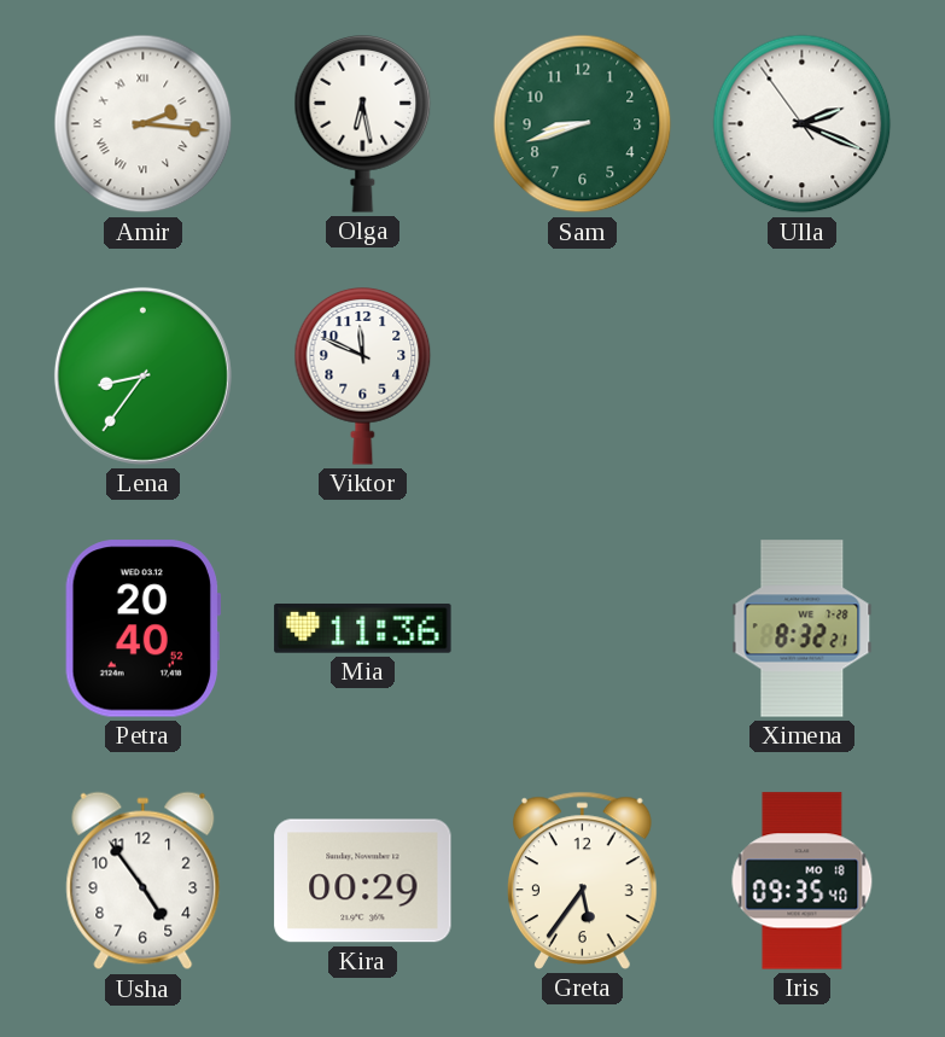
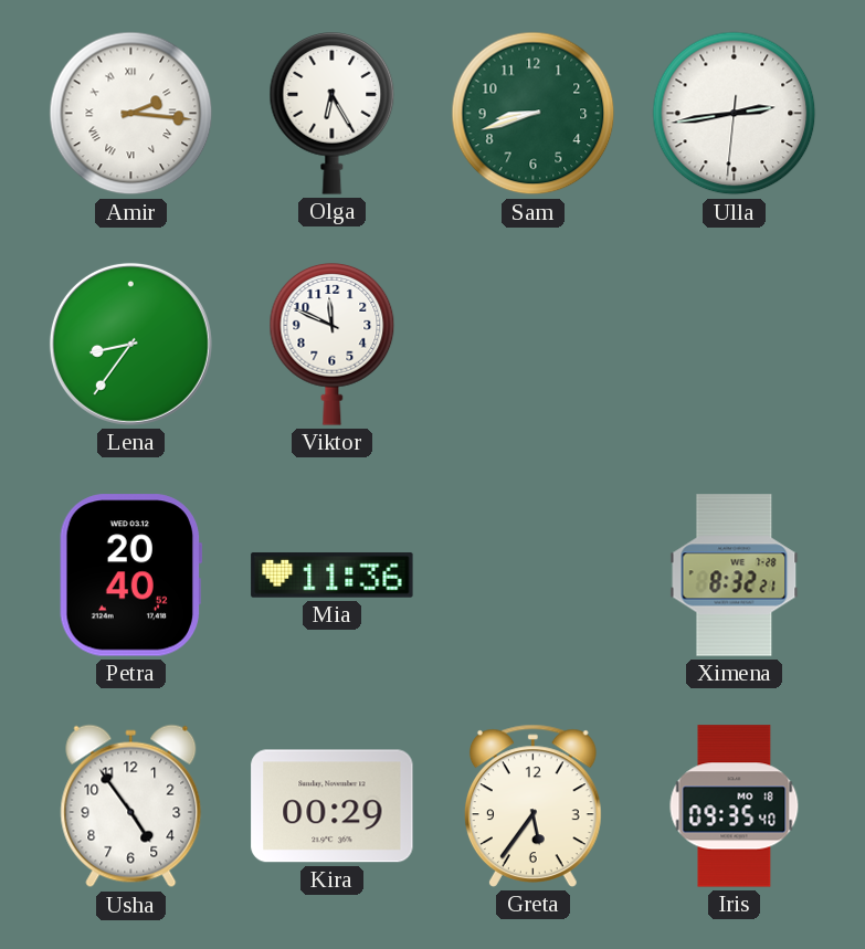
Olga: 6:28 -> 6:25
Ulla: 2:18 -> 2:43
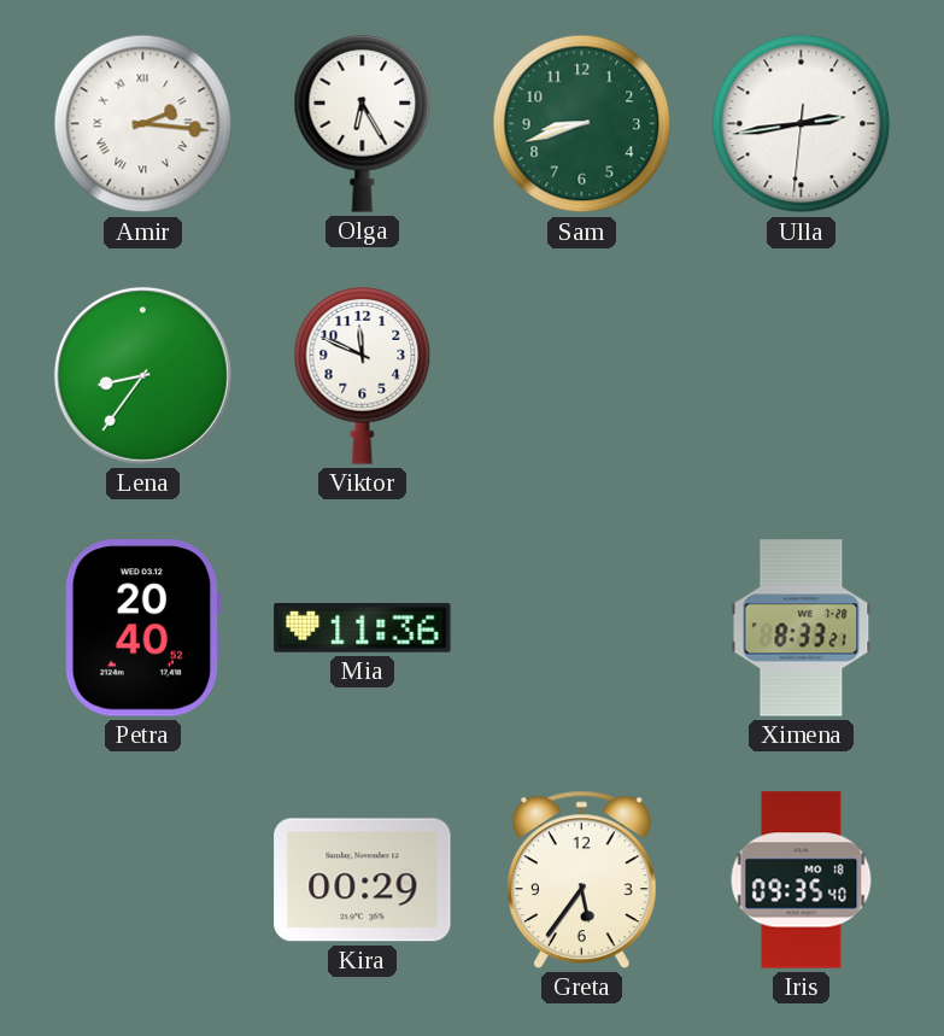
Ximena: 8:32 -> 8:33
Usha: 4:54 -> none
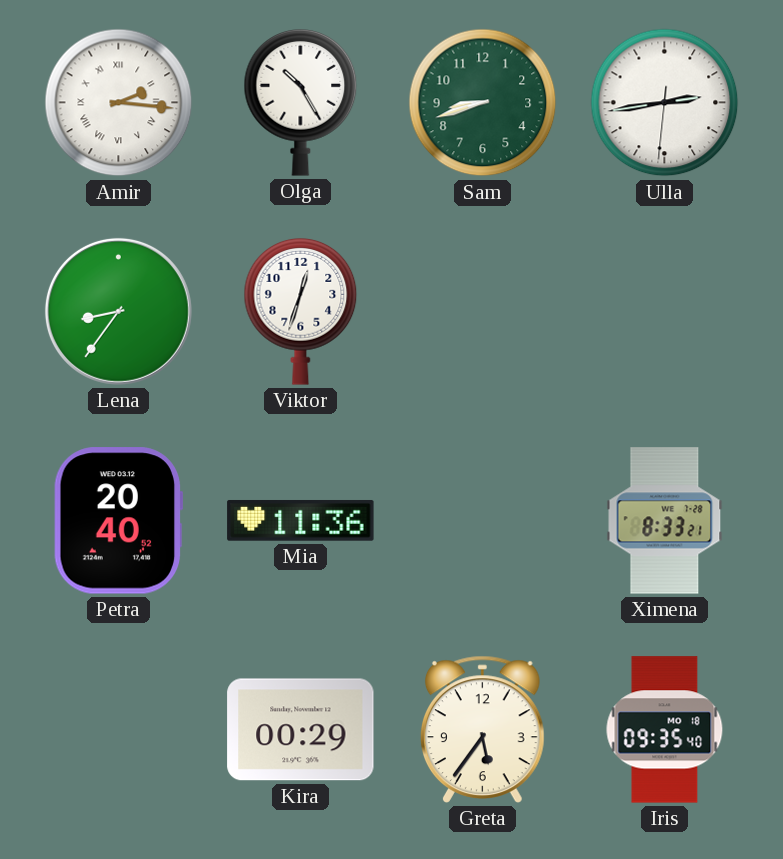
Olga: 6:25 -> 10:25
Viktor: 11:49 -> 12:33
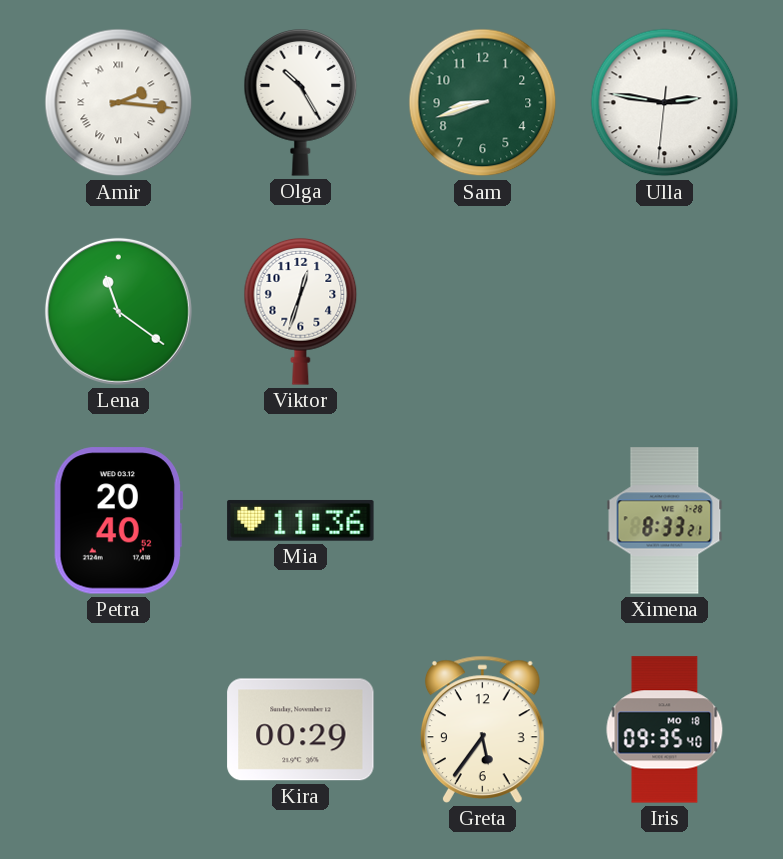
Ulla: 2:43 -> 2:46
Lena: 8:36 -> 11:21
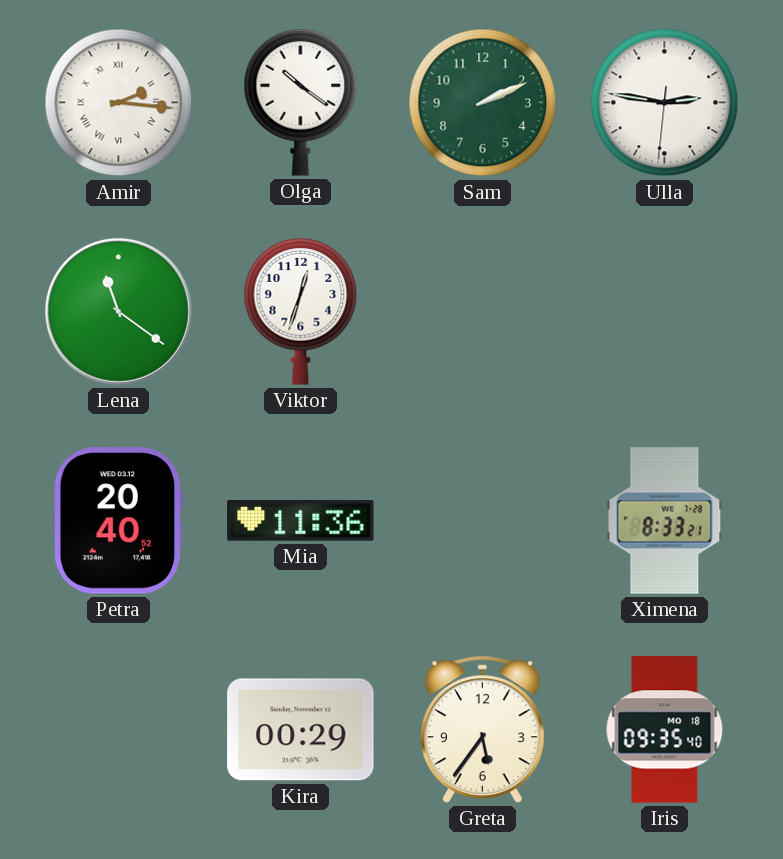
Olga: 10:25 -> 10:21
Sam: 8:42 -> 2:11
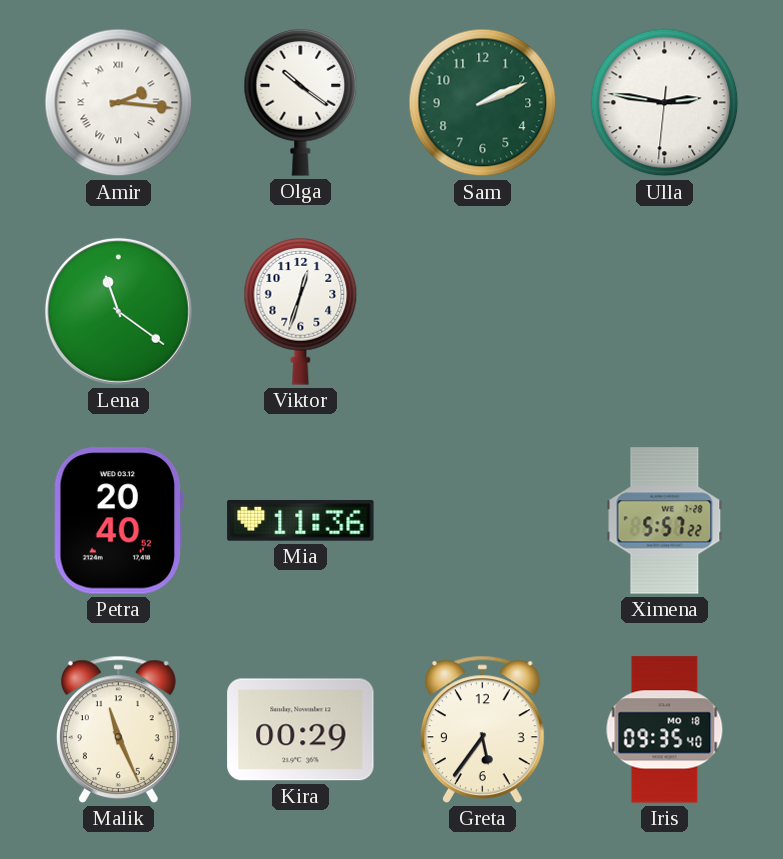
Ximena: 8:33 -> 5:57
Malik: none -> 11:26
